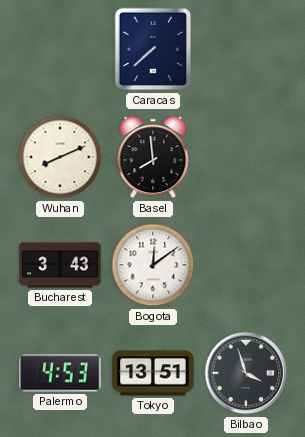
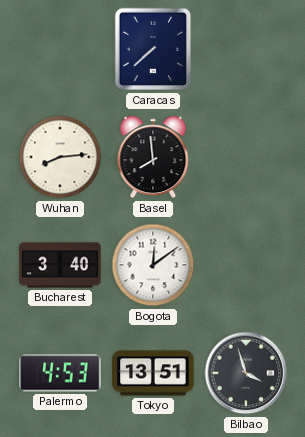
Wuhan: 8:11 -> 8:14
Bucharest: 3:43 -> 3:40
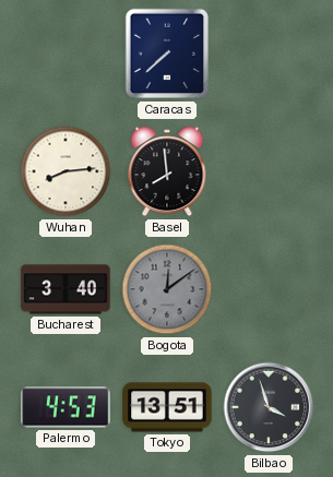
Bogota dial: white -> grey
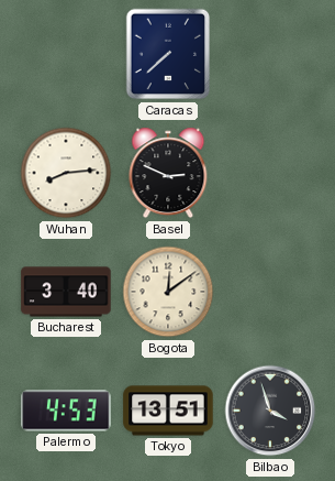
Basel: 7:59 -> 2:49
Bogota dial: grey -> cream
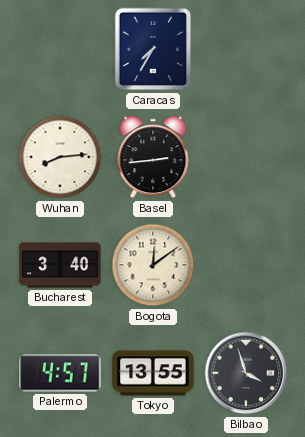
Caracas: 7:38 -> 7:35
Basel: 2:49 -> 2:44
Palermo: 4:53 -> 4:57
Tokyo: 13:51 -> 13:55
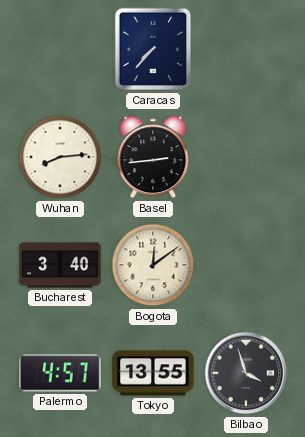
Caracas: 7:35 -> 7:37
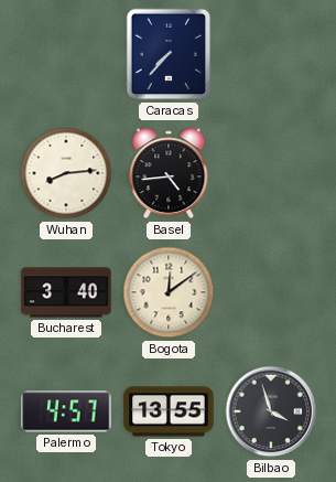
Basel: 2:44 -> 4:44
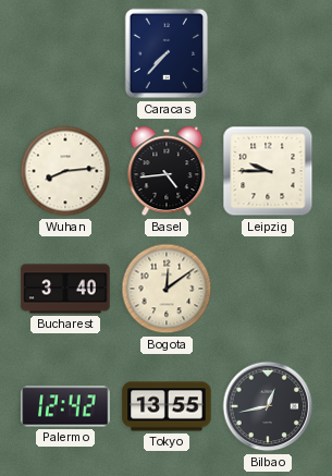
Leipzig: none -> 9:45
Palermo: 4:57 -> 12:42
Bilbao: 3:57 -> 12:43
